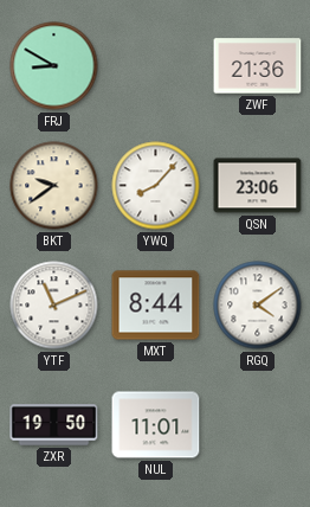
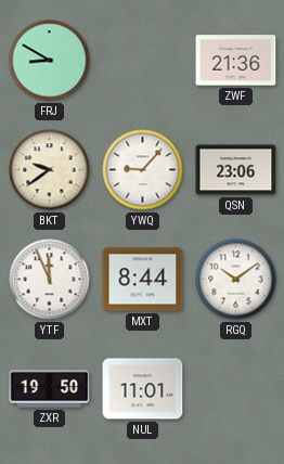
YWQ: 8:07 -> 9:07
YTF: 11:11 -> 11:56
RGQ: 4:09 -> 10:09
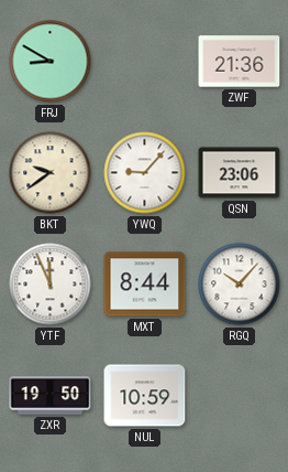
RGQ: 10:09 -> 10:07
NUL: 11:01 -> 10:59
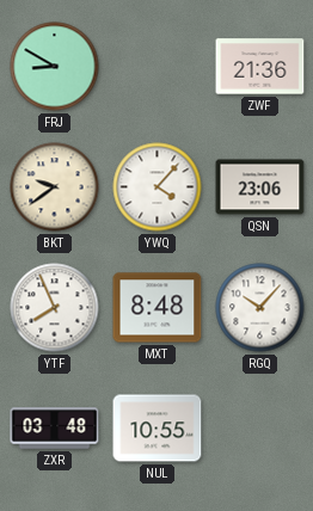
YWQ: 9:07 -> 4:07
YTF: 11:56 -> 7:56
MXT: 8:44 -> 8:48
ZXR: 19:50 -> 03:48
NUL: 10:59 -> 10:55
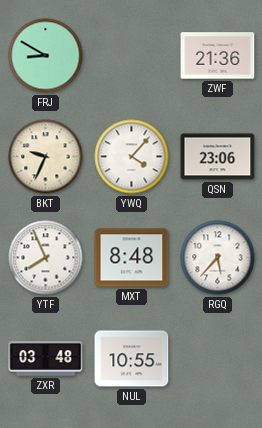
BKT: 9:39 -> 9:34
RGQ: 10:07 -> 5:37
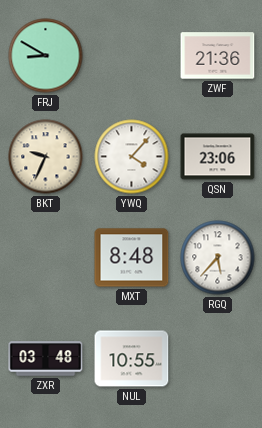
YTF: 7:56 -> none
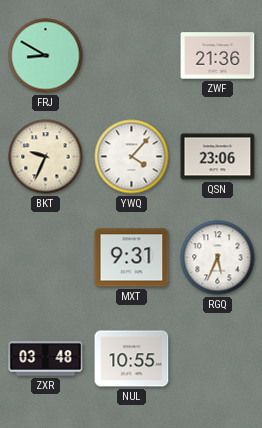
MXT: 8:48 -> 9:31
RGQ: 5:37 -> 5:34
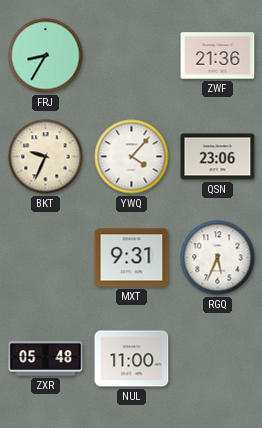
FRJ: 8:50 -> 8:35
ZXR: 03:48 -> 05:48
NUL: 10:55 -> 11:00
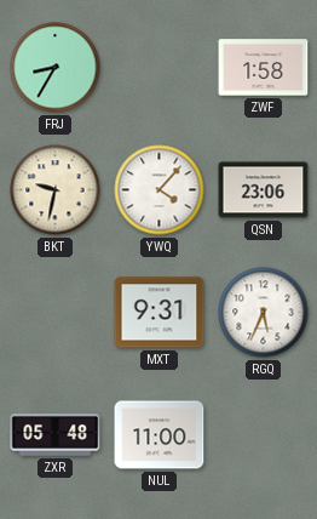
ZWF: 21:36 -> 1:58
BKT: 9:34 -> 9:32
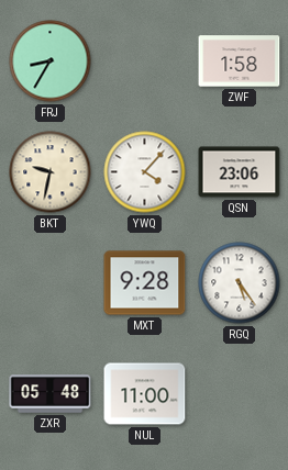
MXT: 9:31 -> 9:28
RGQ: 5:34 -> 5:24
